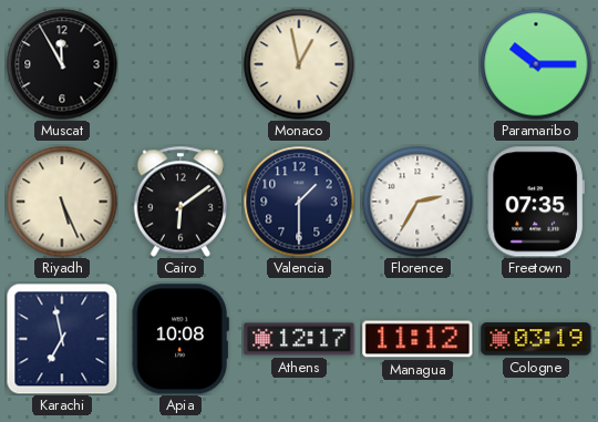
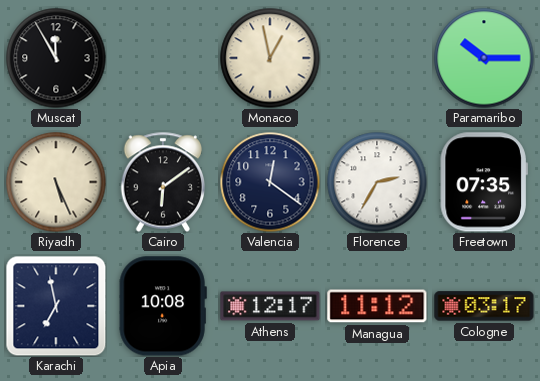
Valencia: 1:30 -> 12:21
Cologne: 03:19 -> 03:17
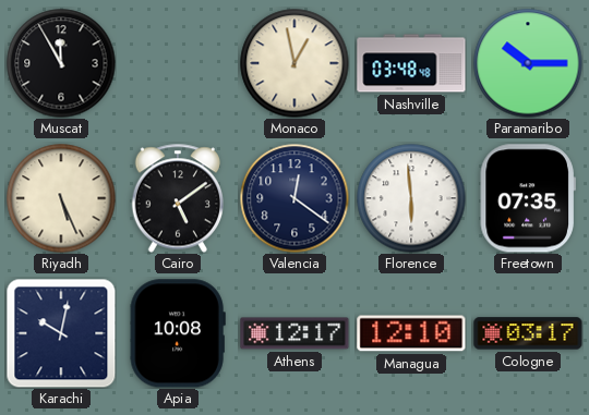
Nashville: none -> 03:48
Cairo: 6:09 -> 5:09
Florence: 2:35 -> 5:59
Karachi: 6:58 -> 10:02
Managua: 11:12 -> 12:10
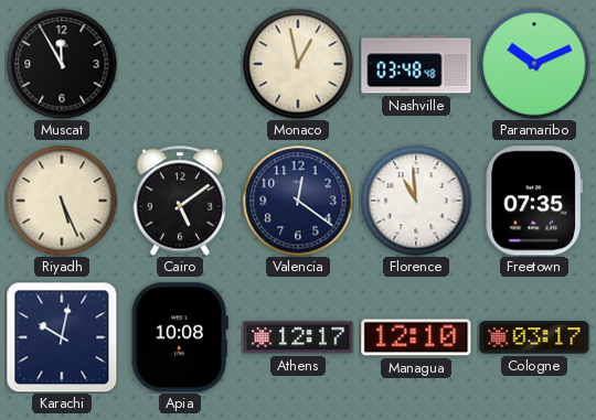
Paramaribo: 10:15 -> 10:11
Florence: 5:59 -> 10:59
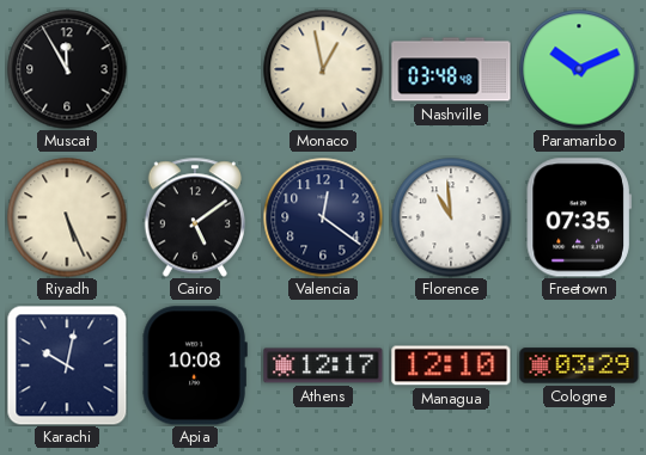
Cologne: 03:17 -> 03:29
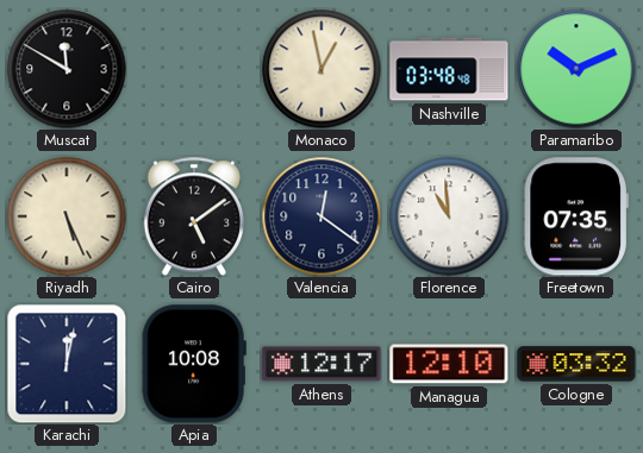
Muscat: 11:55 -> 11:50
Karachi: 10:02 -> 12:02
Cologne: 03:29 -> 03:32
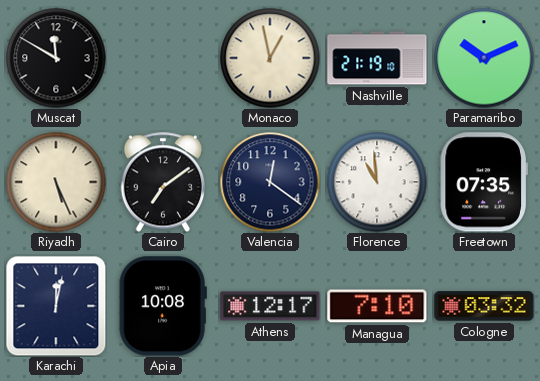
Nashville: 03:48 -> 21:19
Cairo: 5:09 -> 7:09
Managua: 12:10 -> 7:10
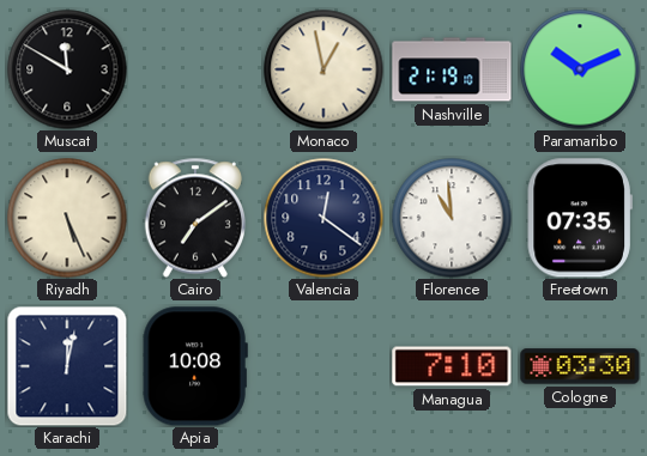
Athens: 12:17 -> none
Cologne: 03:32 -> 03:30
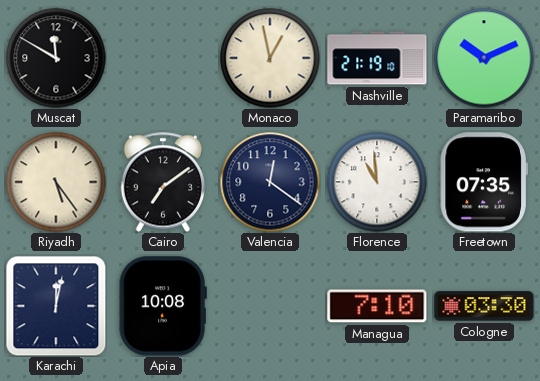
Riyadh: 5:26 -> 5:24
